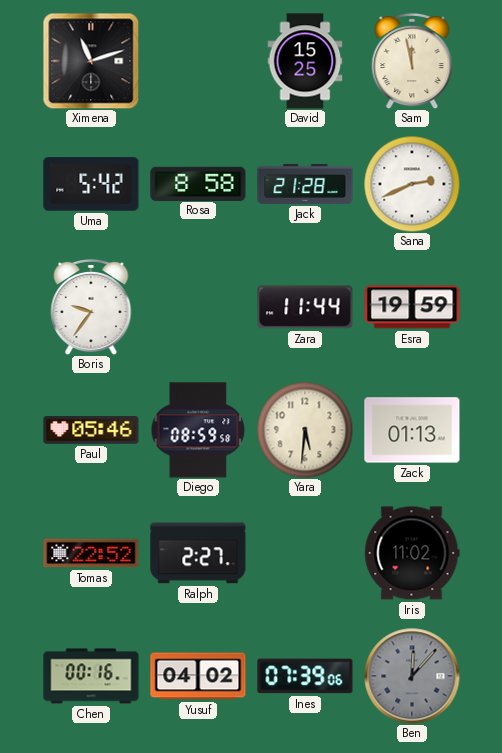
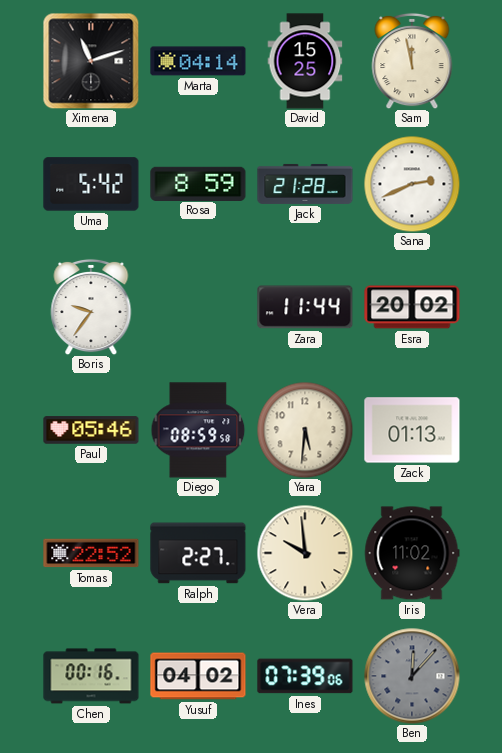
Marta: none -> 04:14
Rosa: 8:58 -> 8:59
Esra: 19:59 -> 20:02
Vera: none -> 9:59
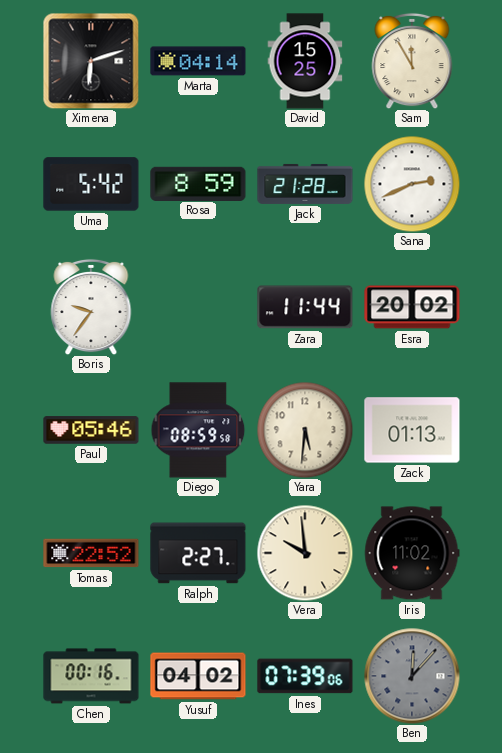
Ximena: 11:12 -> 6:12
Sam: 11:58 -> 11:55
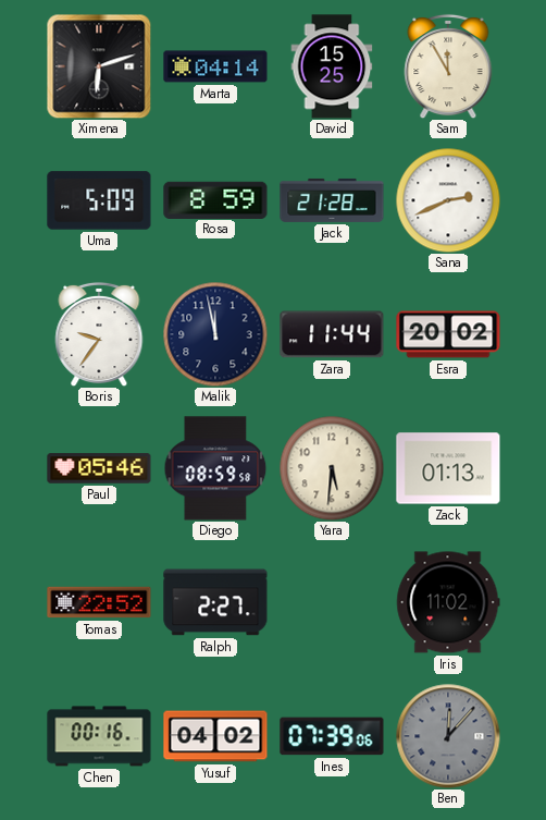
Uma: 5:42 -> 5:09
Malik: none -> 11:58
Vera: 9:59 -> none
